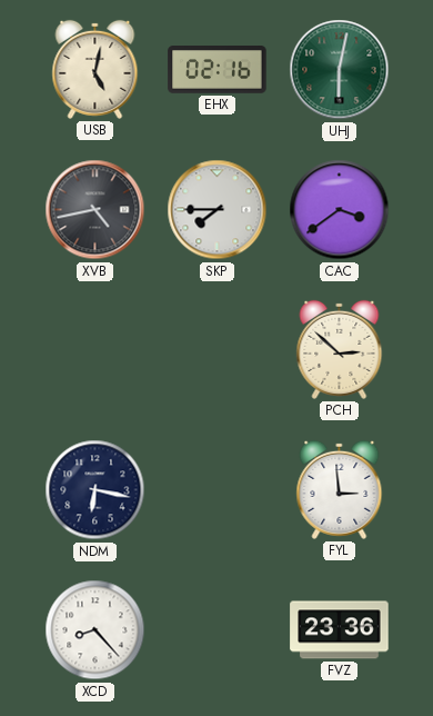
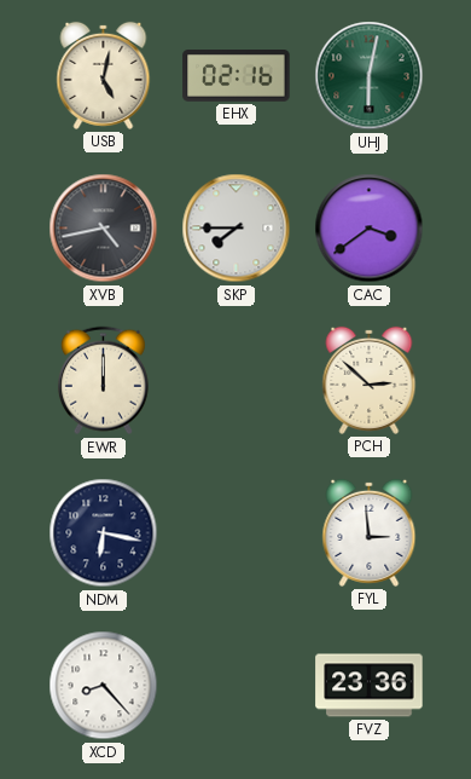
EWR: none -> 12:00
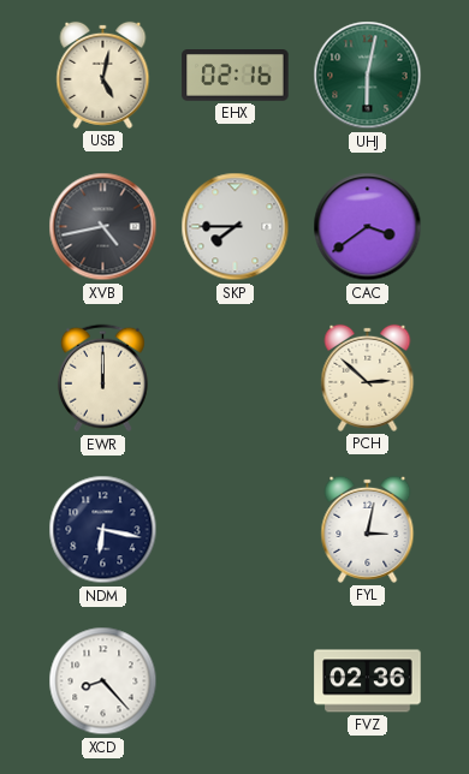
FYL: 2:59 -> 3:02
FVZ: 23:36 -> 02:36
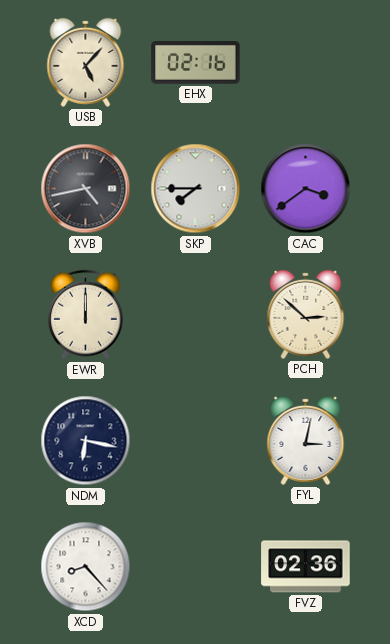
USB: 5:02 -> 5:07
UHJ: 6:02 -> none
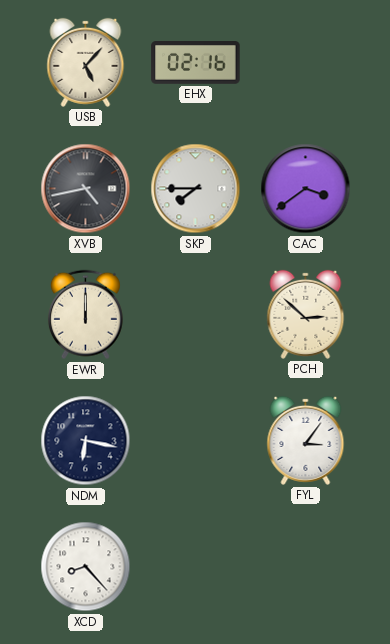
FYL: 3:02 -> 3:06
FVZ: 02:36 -> none
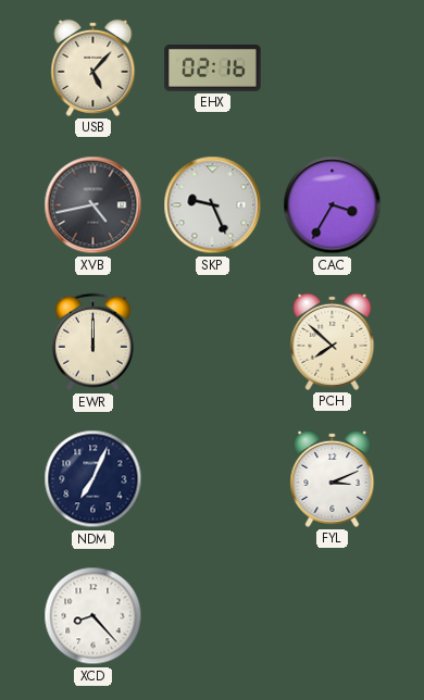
SKP: 7:45 -> 9:26
CAC: 3:39 -> 3:35
PCH: 2:52 -> 7:52
NDM: 6:17 -> 7:04
FYL: 3:06 -> 3:11
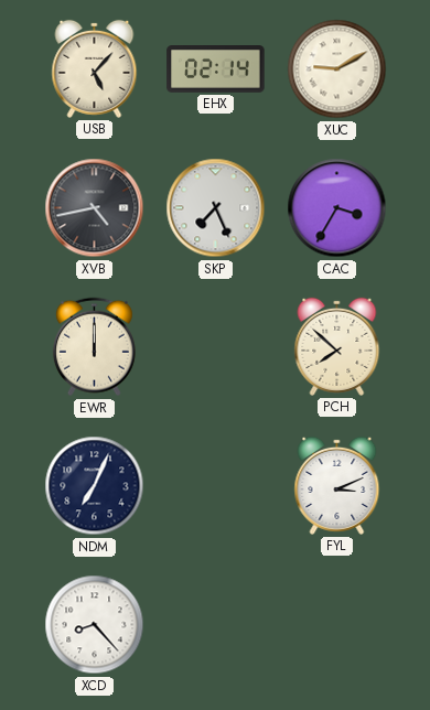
EHX: 02:16 -> 02:14
XUC: none -> 9:10
SKP: 9:26 -> 7:26
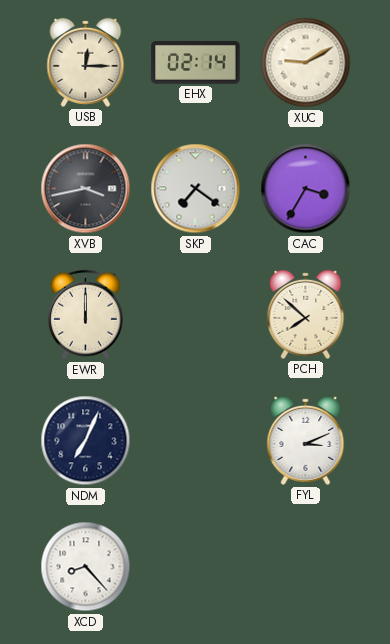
USB: 5:07 -> 12:15
XVB: 4:43 -> 3:43
SKP: 7:26 -> 7:21
